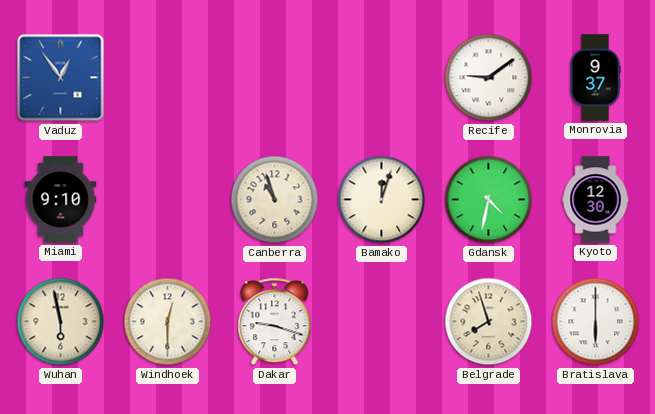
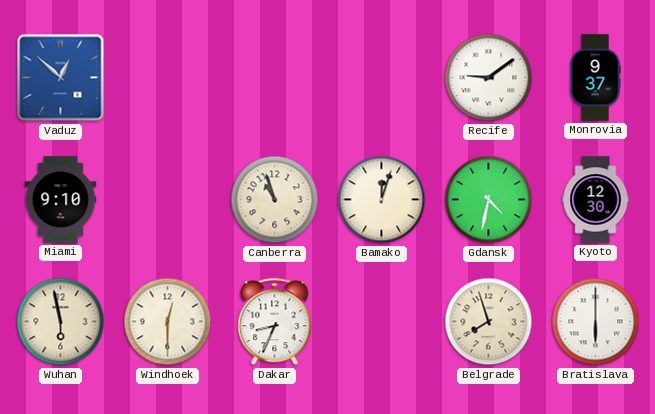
Vaduz: 12:54 -> 12:52
Dakar: 9:18 -> 8:34
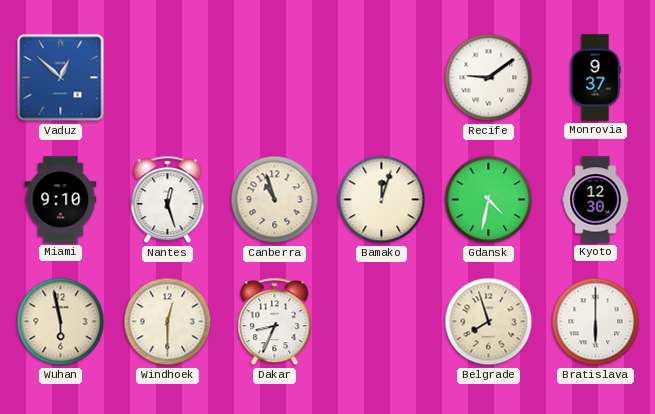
Nantes: none -> 12:27
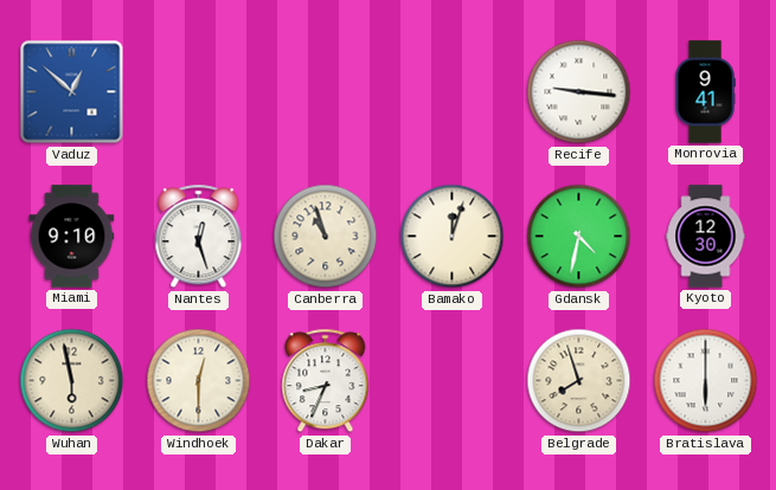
Recife: 9:09 -> 9:16
Monrovia: 9:37 -> 9:41
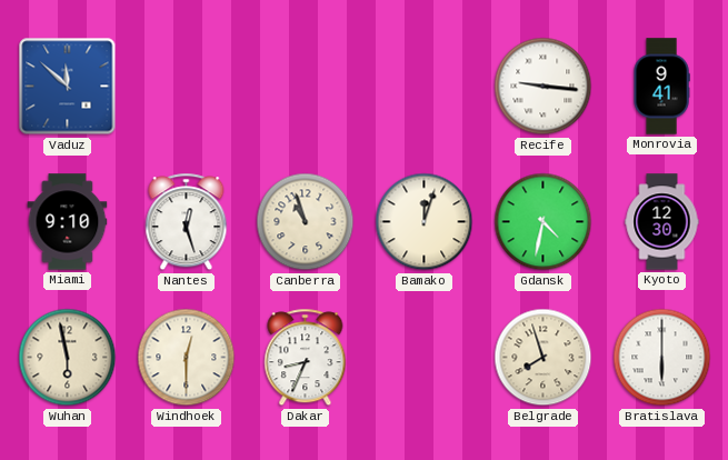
Vaduz: 12:52 -> 11:52
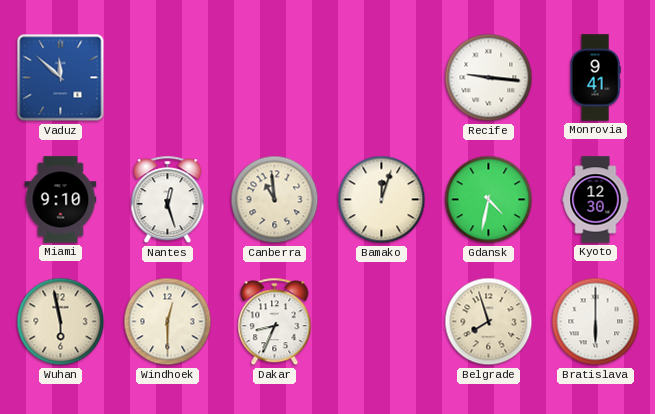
Canberra: 10:57 -> 10:59
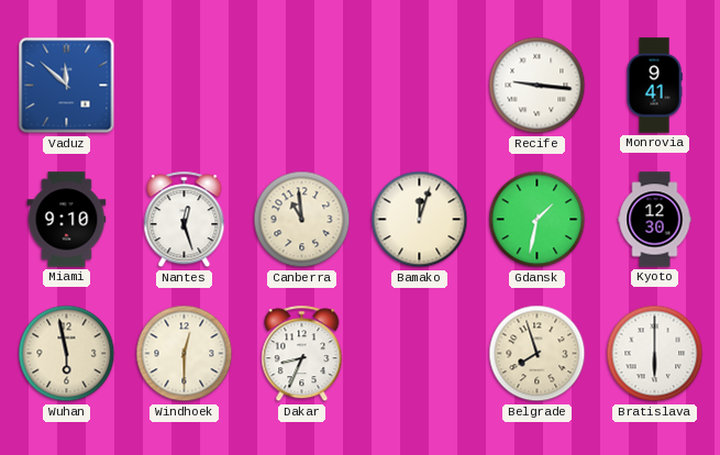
Gdansk: 4:32 -> 1:32
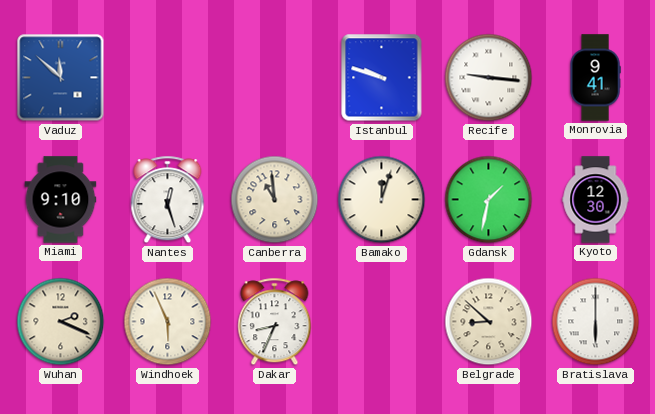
Istanbul: none -> 9:48
Wuhan: 5:58 -> 2:19
Windhoek: 12:30 -> 5:56
Belgrade: 7:57 -> 8:52
